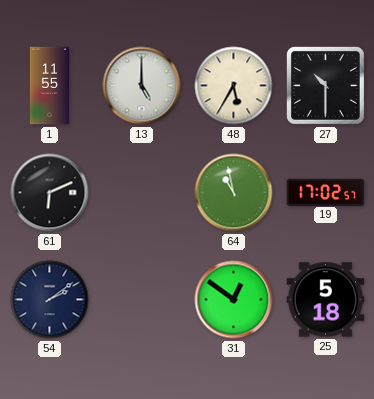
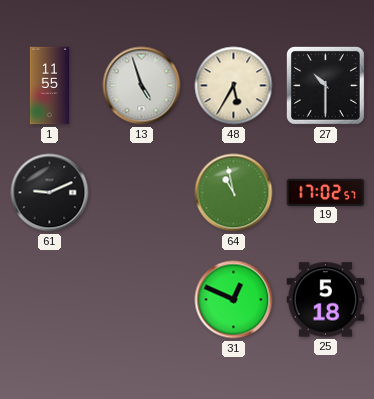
13: 5:00 -> 4:57
61: 6:11 -> 9:11
54: 2:09 -> none
31: 12:51 -> 12:49
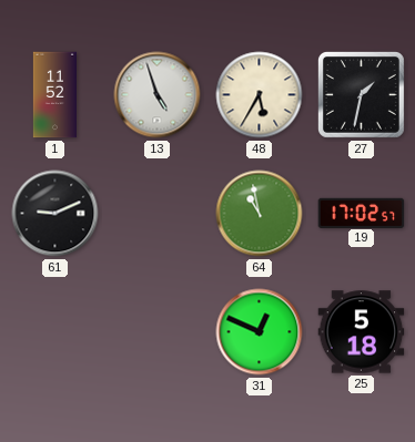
1: 11:55 -> 11:52
27: 10:30 -> 1:32
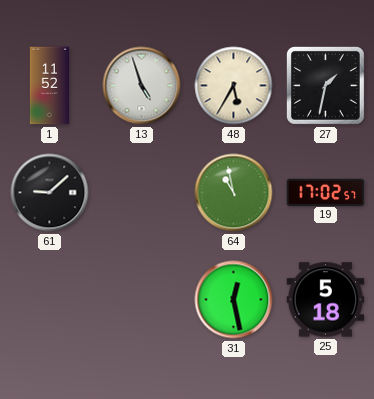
61: 9:11 -> 9:08
31: 12:49 -> 12:28
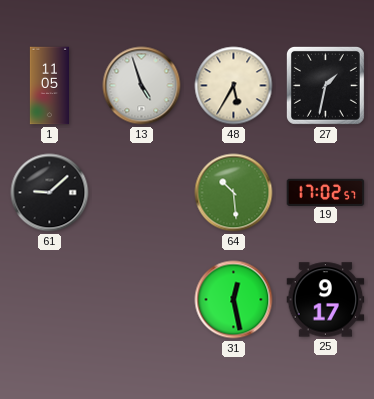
1: 11:52 -> 11:05
64: 10:58 -> 10:29
25: 5:18 -> 9:17
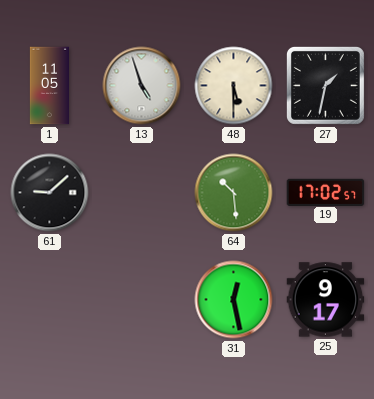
48: 5:35 -> 5:30
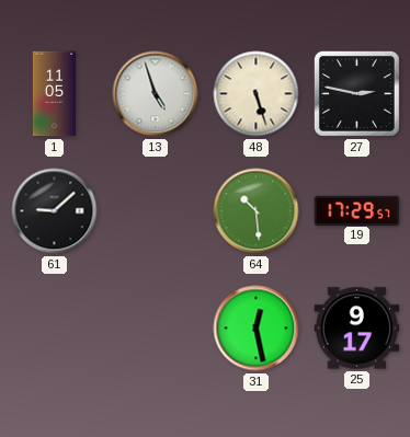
48: 5:30 -> 5:27
27: 1:32 -> 2:47
19: 17:02 -> 17:29
